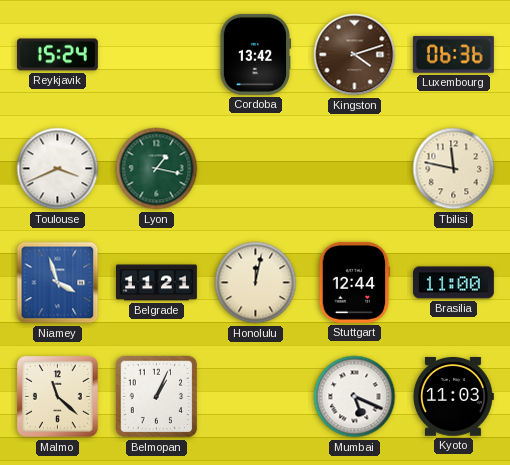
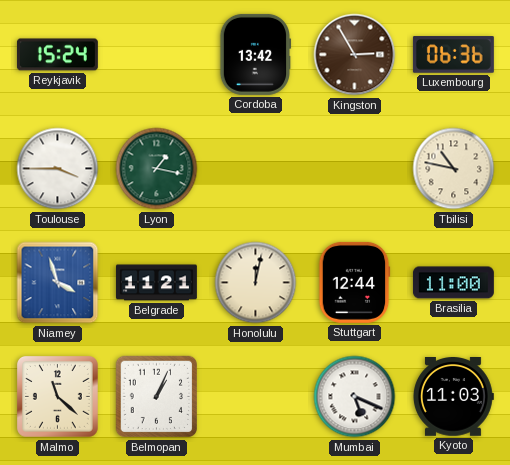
Kingston: 4:12 -> 2:55
Toulouse: 3:41 -> 3:45
Tbilisi: 11:47 -> 10:47
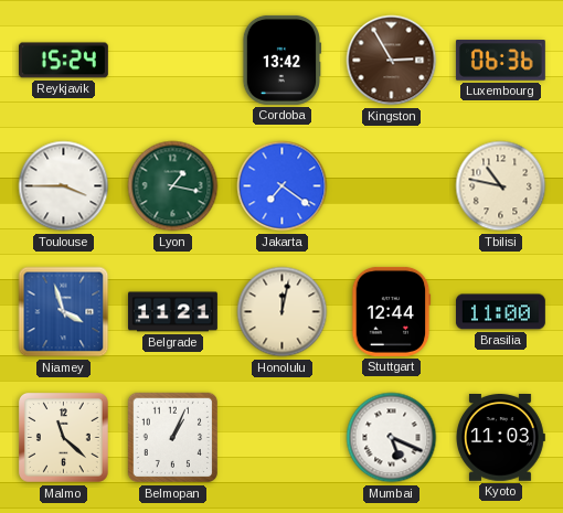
Jakarta: none -> 7:21
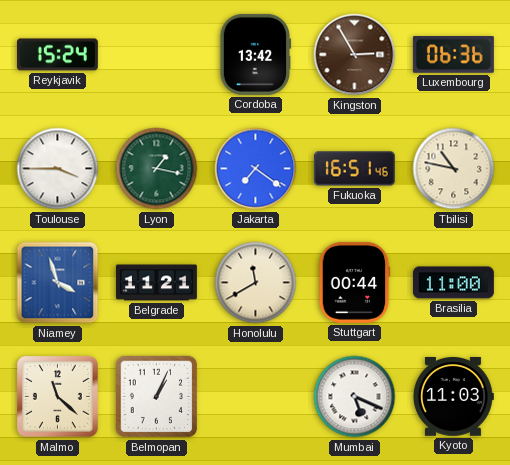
Fukuoka: none -> 16:51
Honolulu: 12:02 -> 11:40
Stuttgart: 12:44 -> 00:44
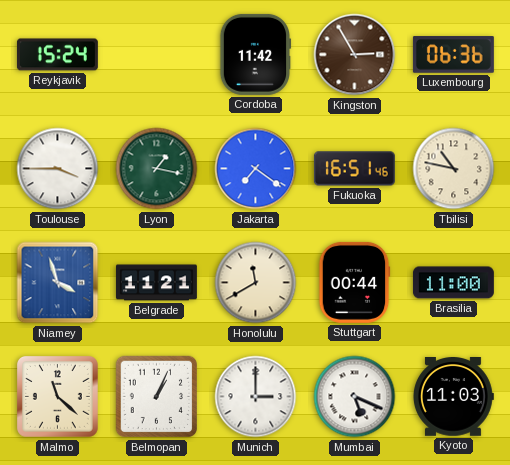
Cordoba: 13:42 -> 11:42
Munich: none -> 3:00
